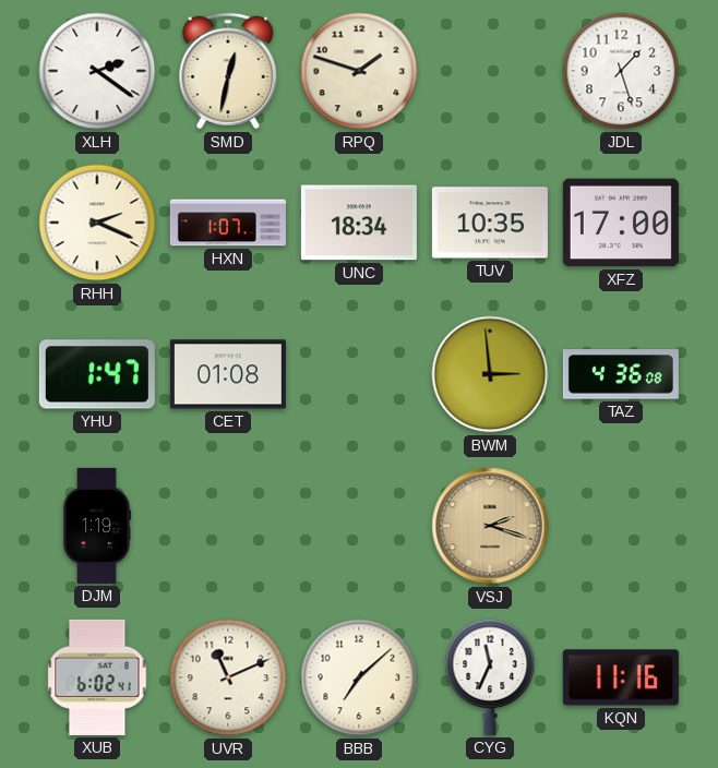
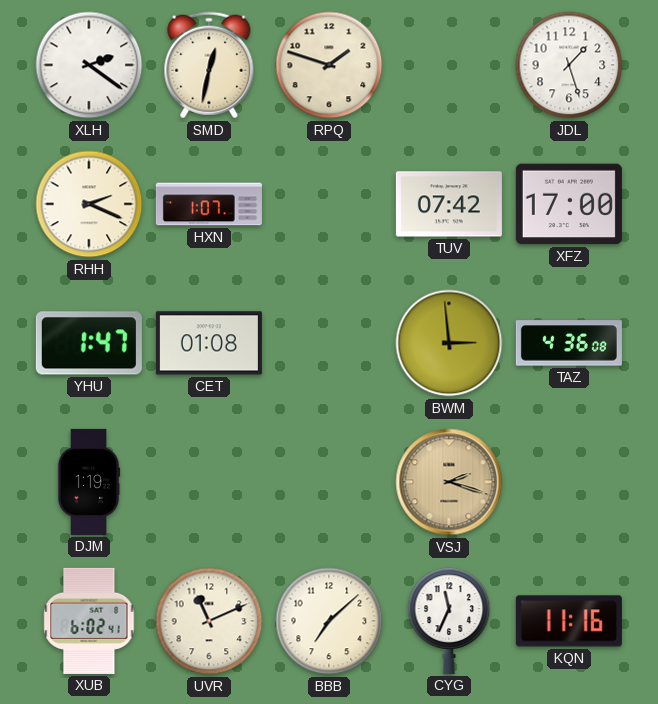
UNC: 18:34 -> none
TUV: 10:35 -> 07:42
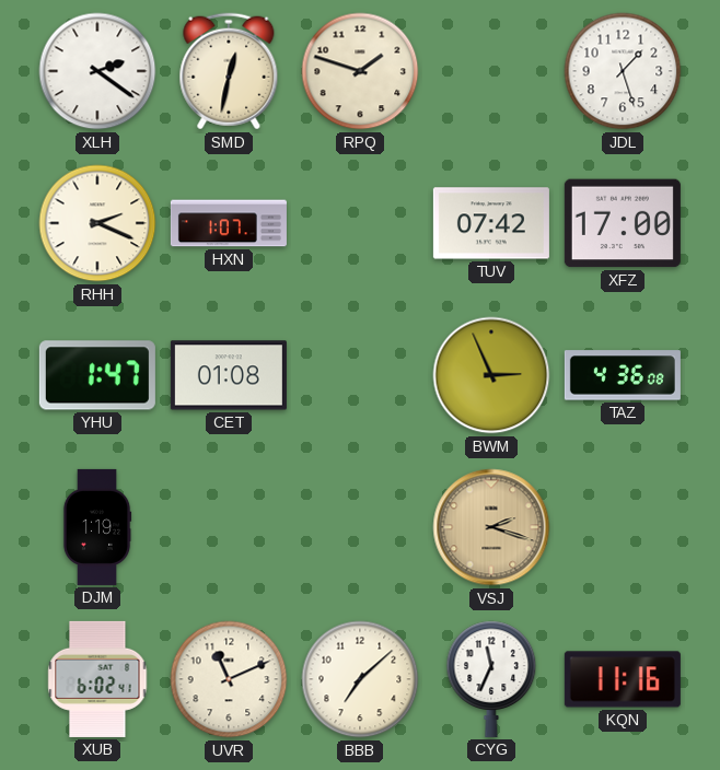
BWM: 2:59 -> 2:56
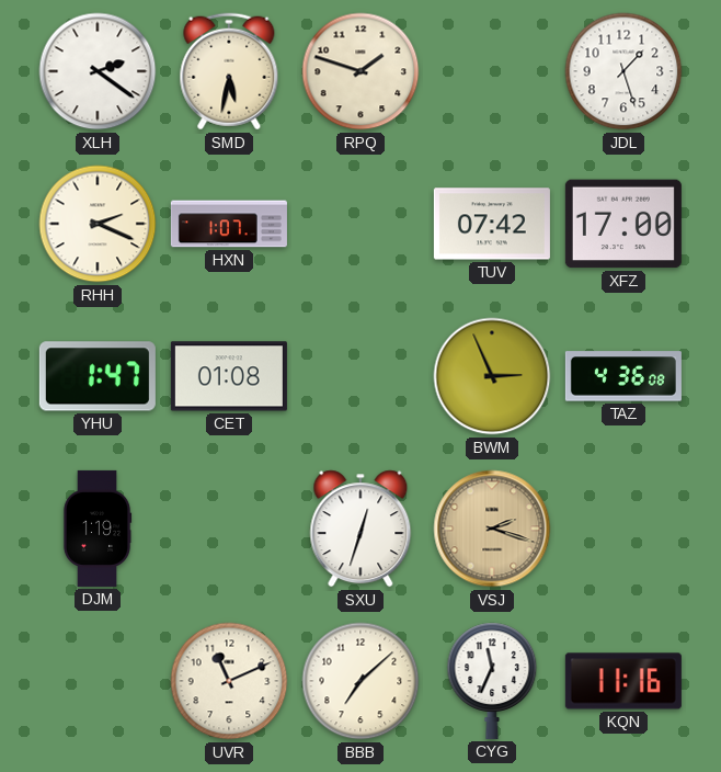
SMD: 12:32 -> 5:32
SXU: none -> 12:33
XUB: 6:02 -> none
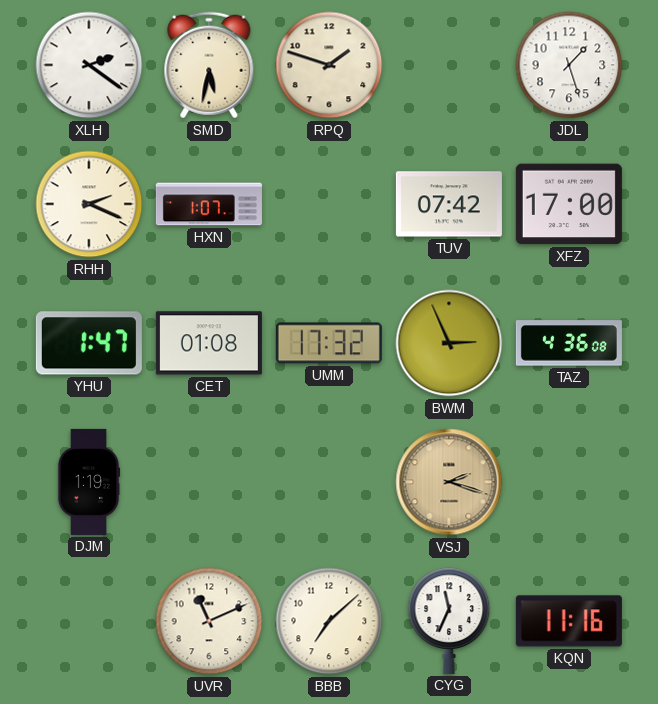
UMM: none -> 17:32
SXU: 12:33 -> none
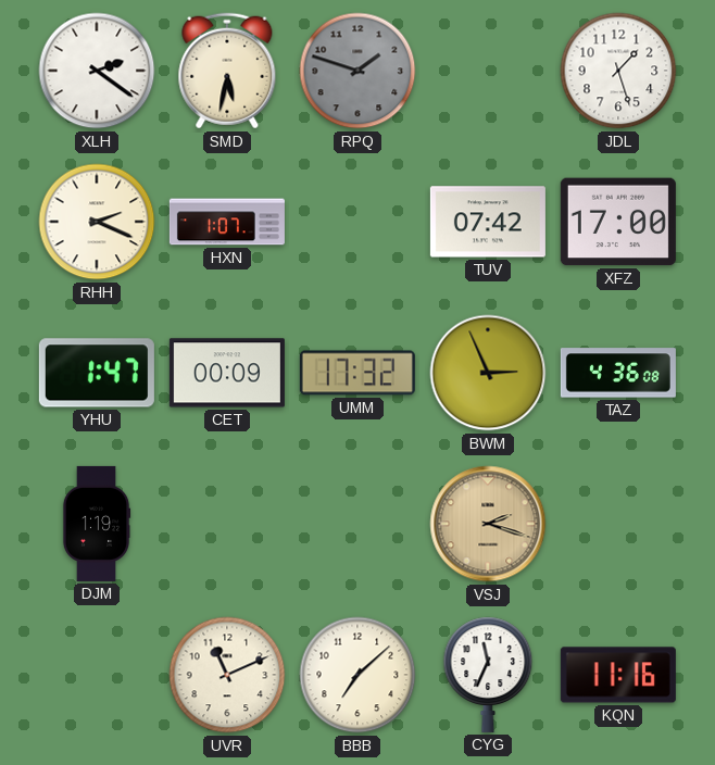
RPQ dial: cream -> grey
CET: 01:08 -> 00:09
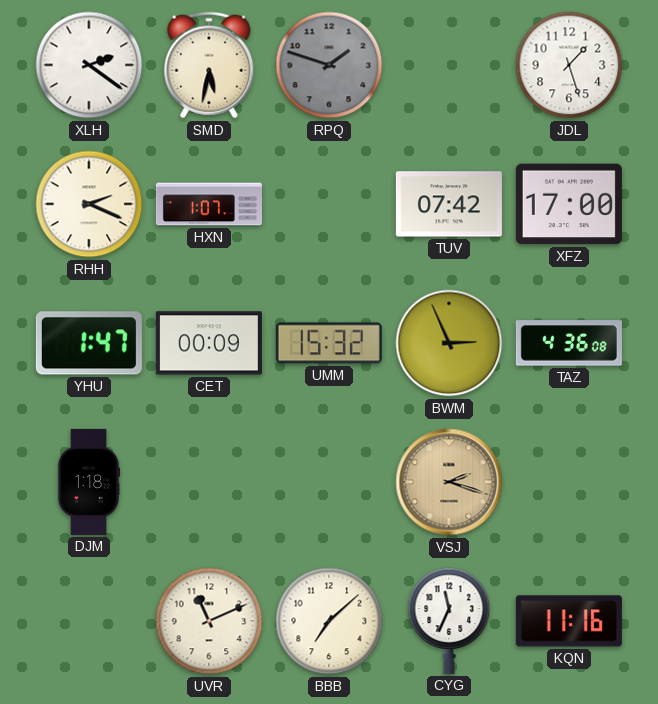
UMM: 17:32 -> 15:32
DJM: 1:19 -> 1:18
